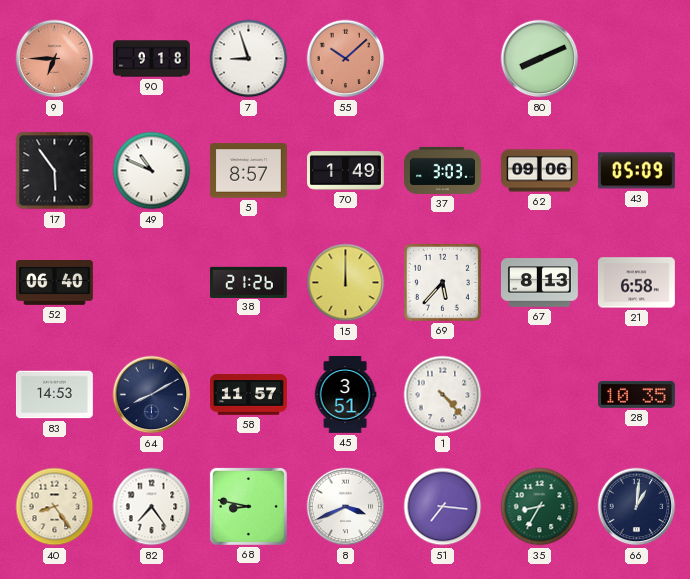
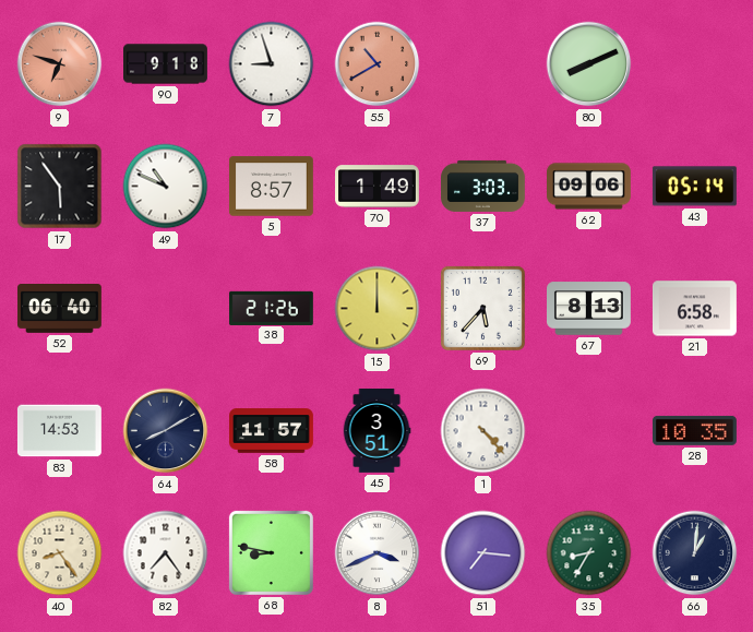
9: 6:45 -> 6:48
55: 10:08 -> 10:40
43: 05:09 -> 05:14
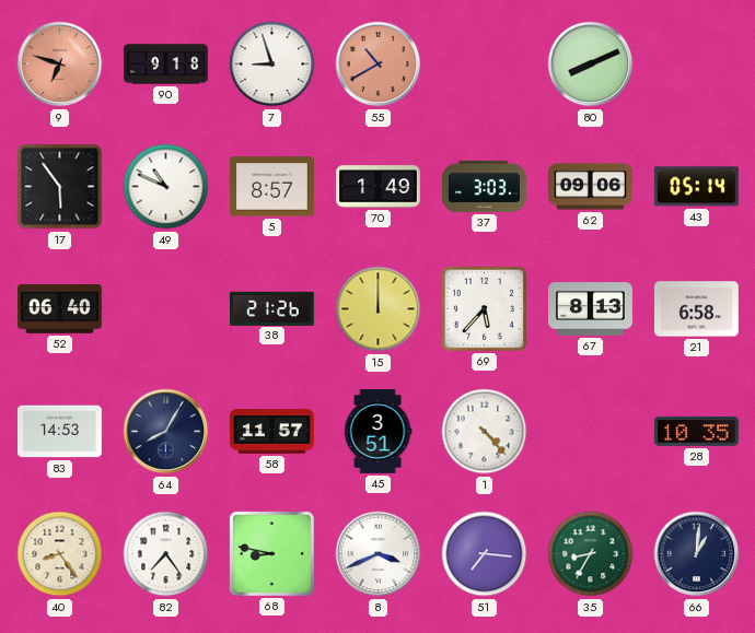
64: 8:10 -> 8:05
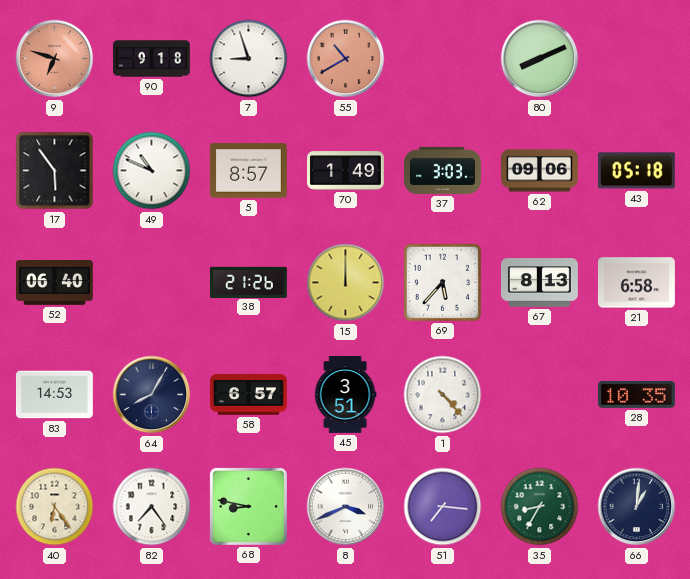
43: 05:14 -> 05:18
58: 11:57 -> 6:57
40: 8:24 -> 6:24
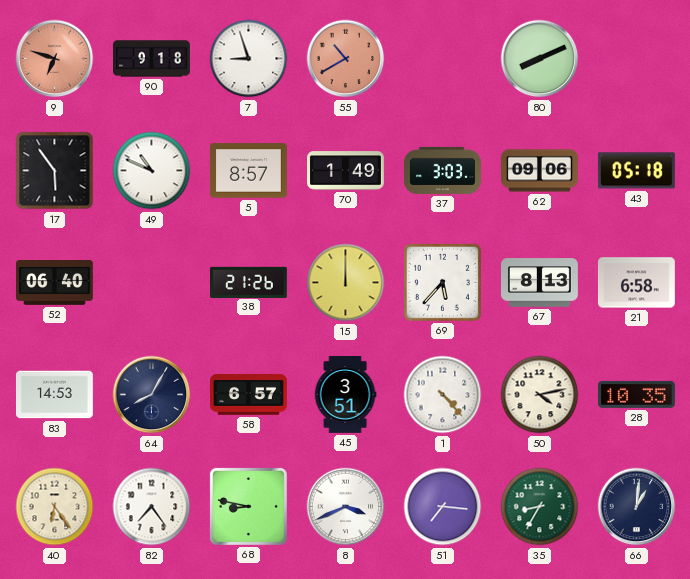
50: none -> 4:13
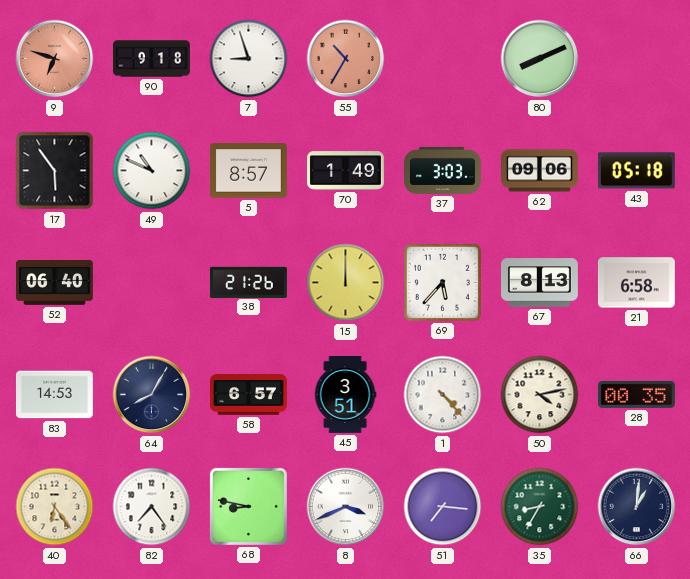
55: 10:40 -> 10:35
28: 10:35 -> 00:35
